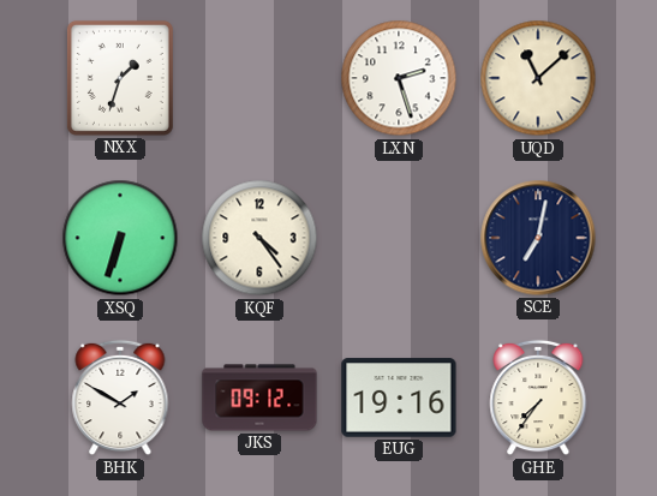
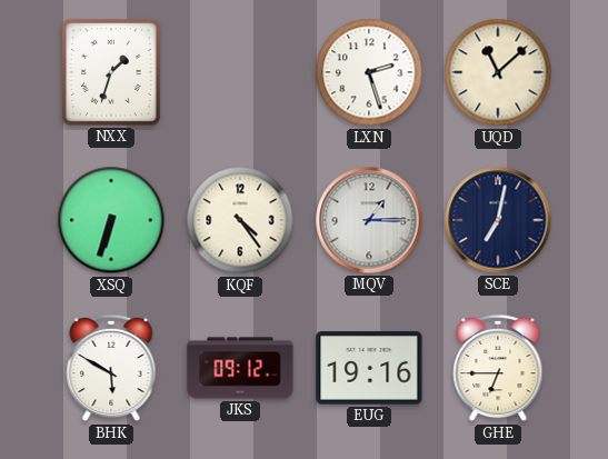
MQV: none -> 1:15
BHK: 1:50 -> 5:50
GHE: 7:36 -> 6:45
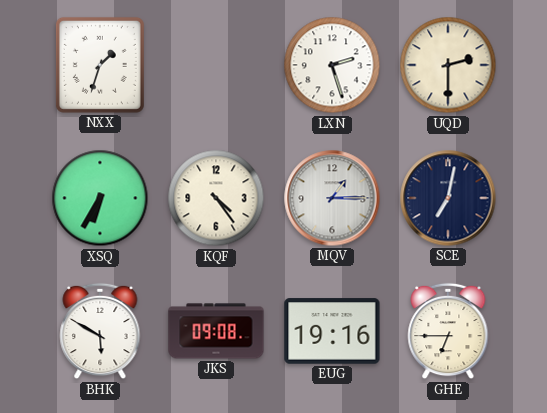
UQD: 11:08 -> 2:30
XSQ: 6:33 -> 6:35
JKS: 09:12 -> 09:08
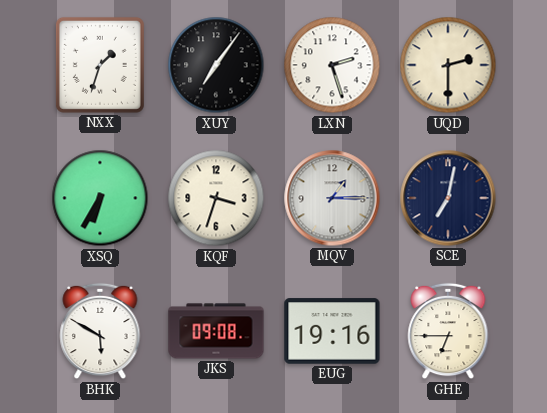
XUY: none -> 7:06
KQF: 4:24 -> 3:33
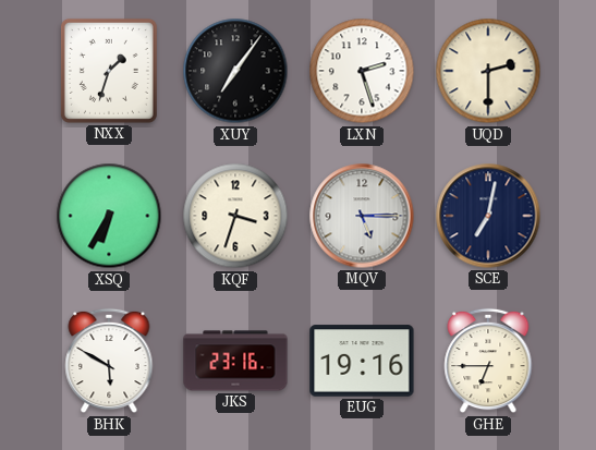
MQV: 1:15 -> 5:15
JKS: 09:08 -> 23:16
